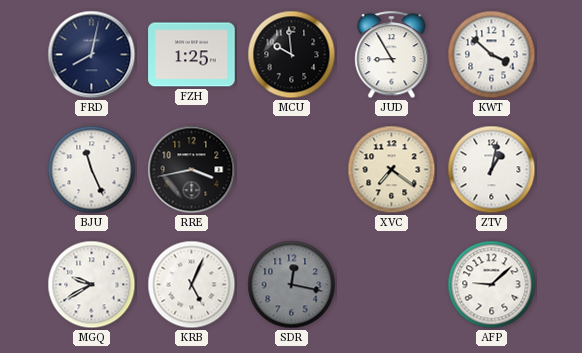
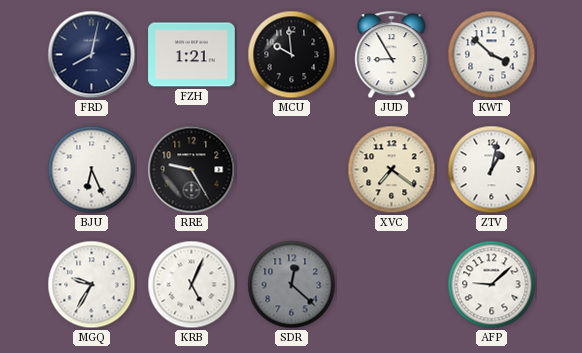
FZH: 1:25 -> 1:21
BJU: 11:26 -> 6:26
RRE: 3:43 -> 9:25
MGQ: 9:40 -> 9:35
SDR: 12:17 -> 12:22
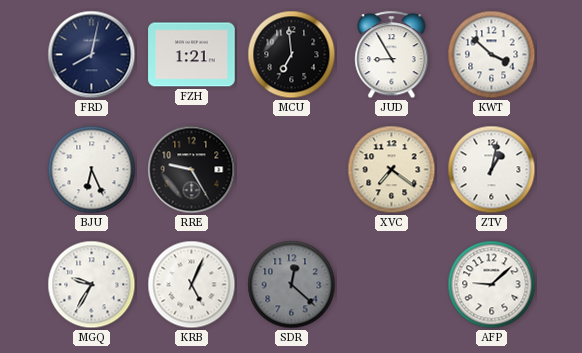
MCU: 9:59 -> 6:59
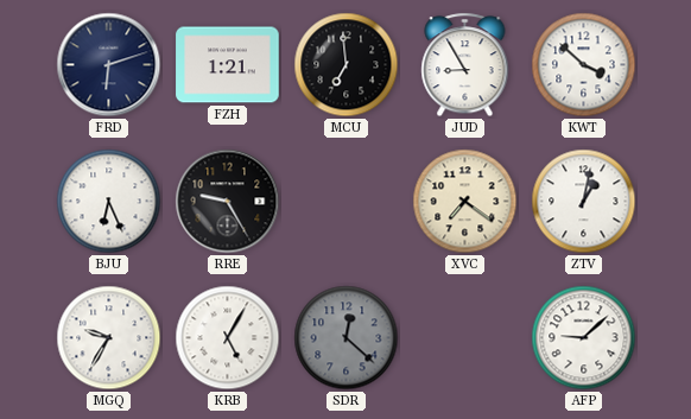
FRD: 8:02 -> 6:12
KRB: 5:04 -> 5:05
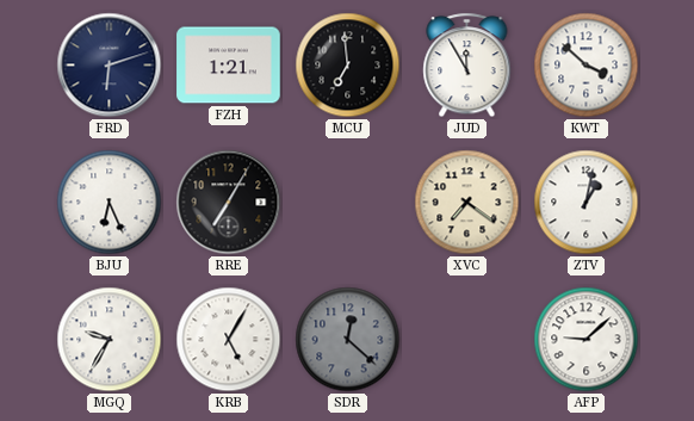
JUD: 8:55 -> 11:55
RRE: 9:25 -> 7:05
